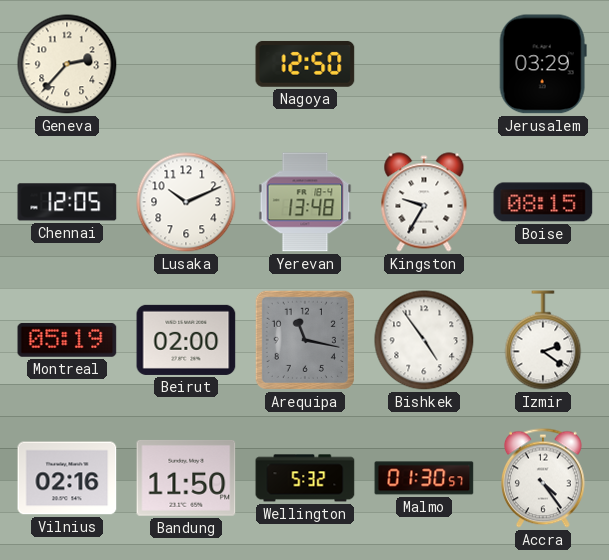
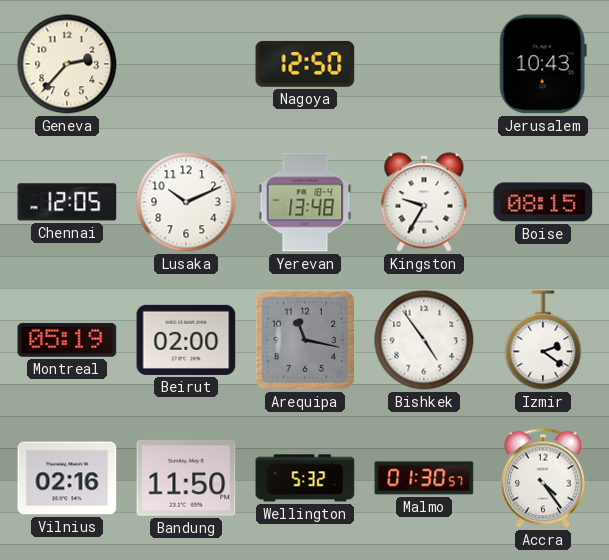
Jerusalem: 03:29 -> 10:43
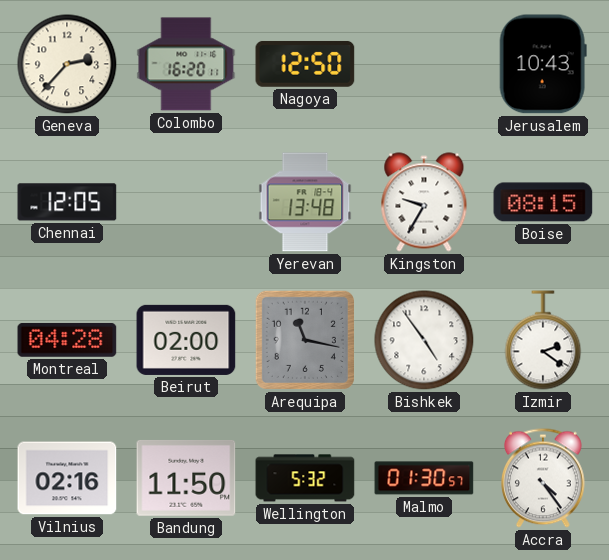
Colombo: none -> 16:20
Lusaka: 10:11 -> none
Montreal: 05:19 -> 04:28
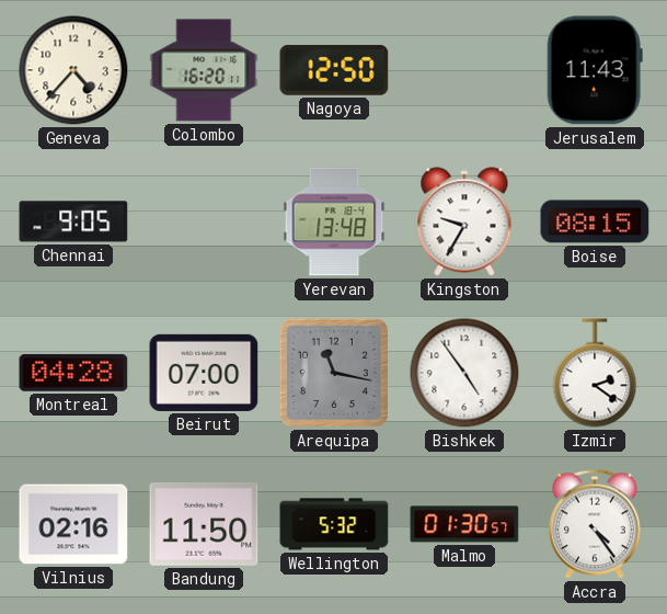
Geneva: 2:37 -> 4:37
Jerusalem: 10:43 -> 11:43
Chennai: 12:05 -> 9:05
Beirut: 02:00 -> 07:00
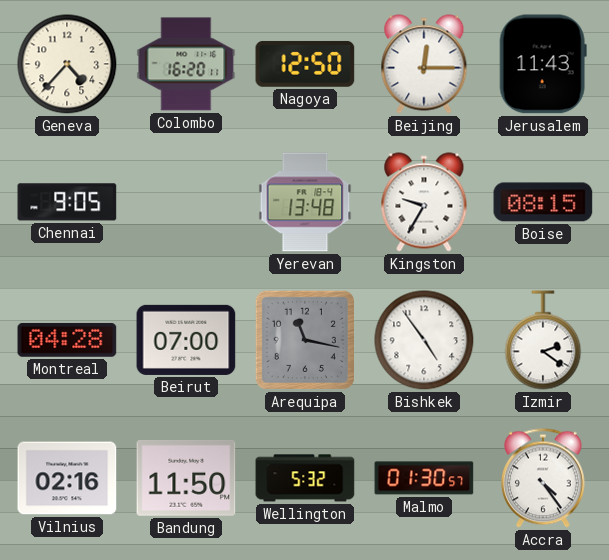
Beijing: none -> 12:15
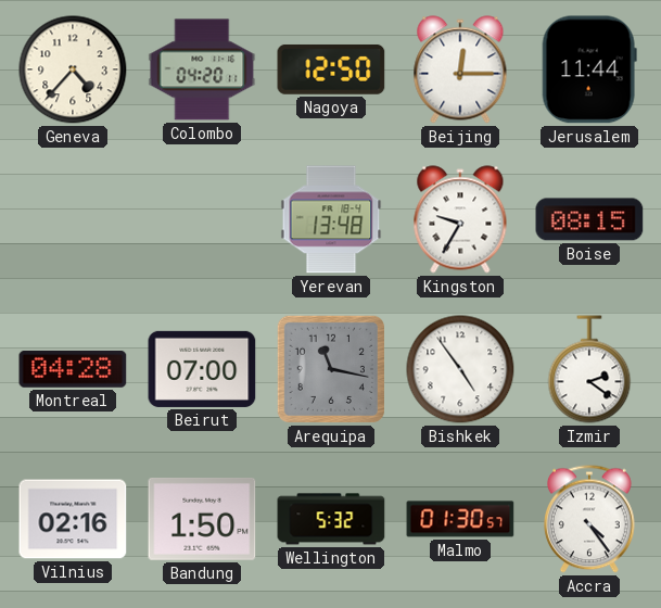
Colombo: 16:20 -> 04:20
Jerusalem: 11:43 -> 11:44
Chennai: 9:05 -> none
Bandung: 11:50 -> 1:50
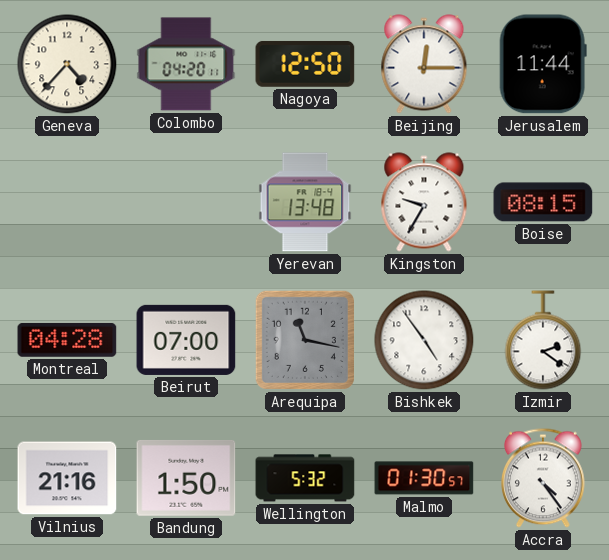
Vilnius: 02:16 -> 21:16
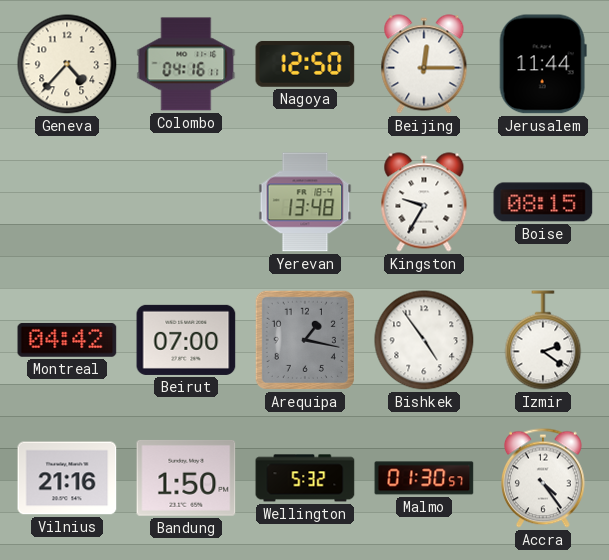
Colombo: 04:20 -> 04:16
Montreal: 04:28 -> 04:42
Arequipa: 11:17 -> 1:17
